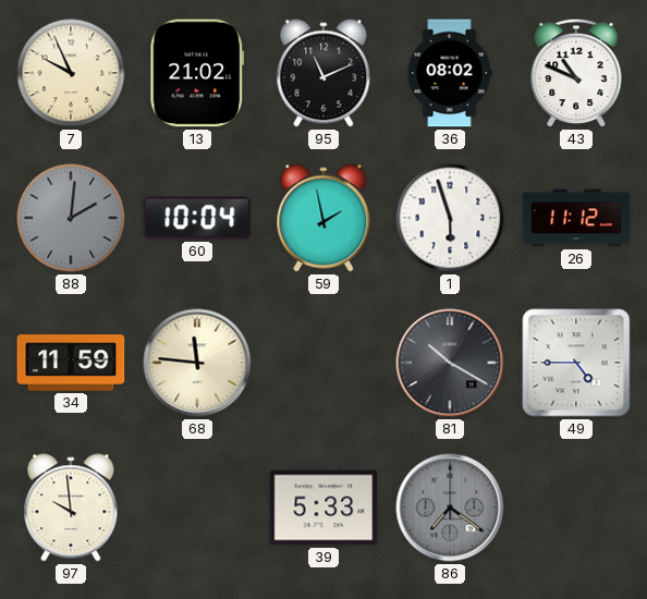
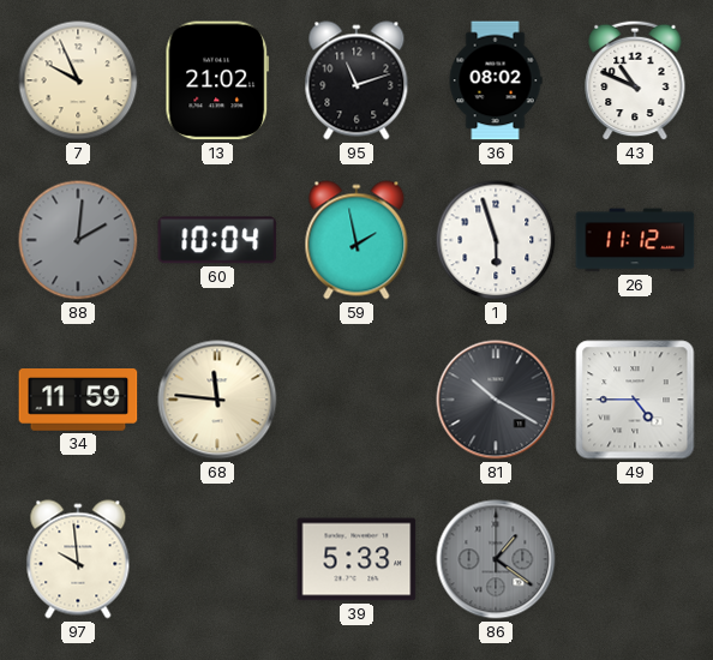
95: 11:11 -> 11:12
86: 7:21 -> 1:21
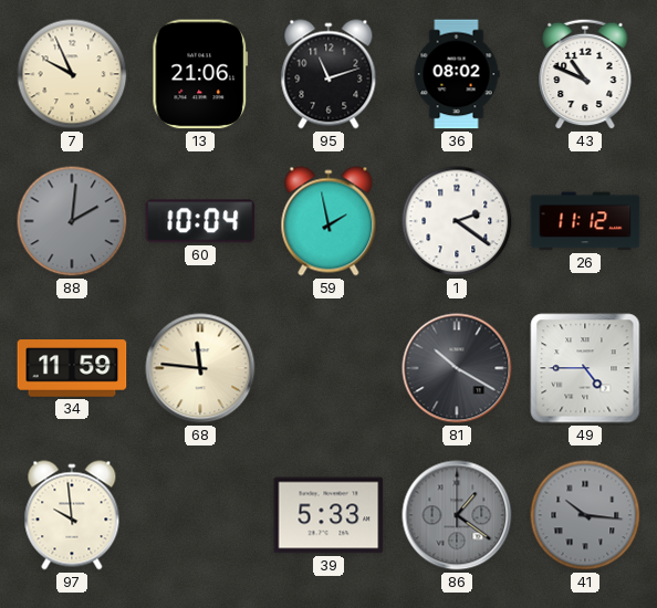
13: 21:02 -> 21:06
1: 5:57 -> 2:21
41: none -> 10:16
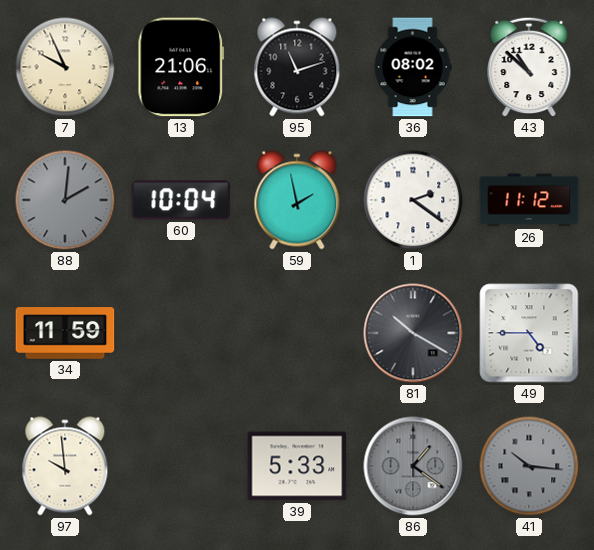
43: 10:49 -> 10:52
68: 11:46 -> none
